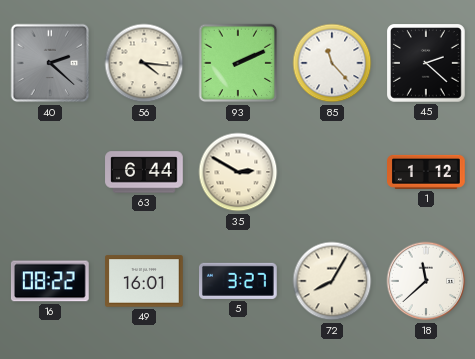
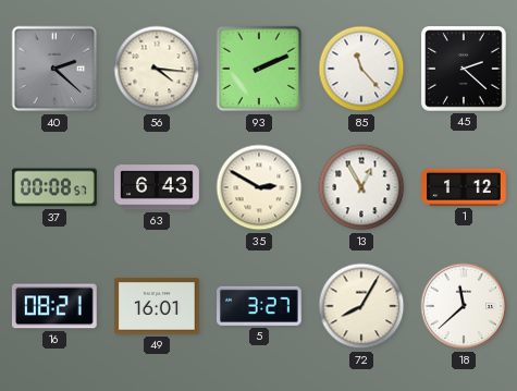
37: none -> 00:08
63: 6:44 -> 6:43
13: none -> 12:55
16: 08:22 -> 08:21
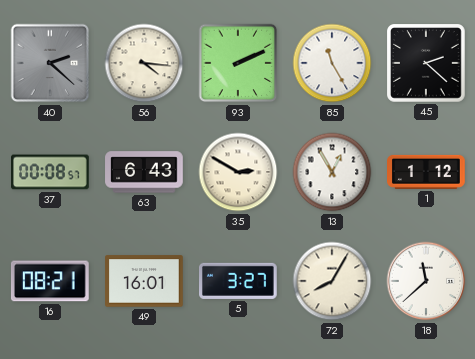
85: 11:23 -> 11:25
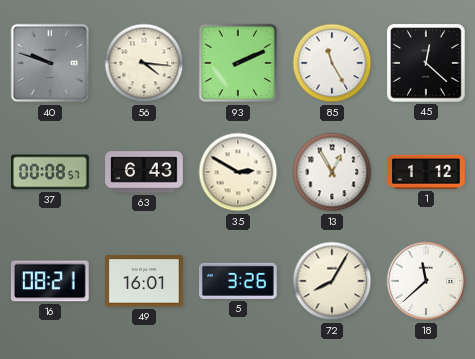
40: 2:22 -> 9:48
45: 2:22 -> 12:22
5: 3:27 -> 3:26
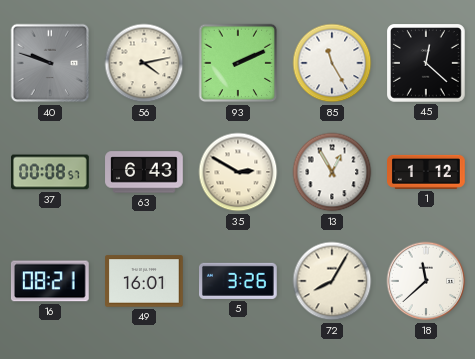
56: 4:16 -> 4:13
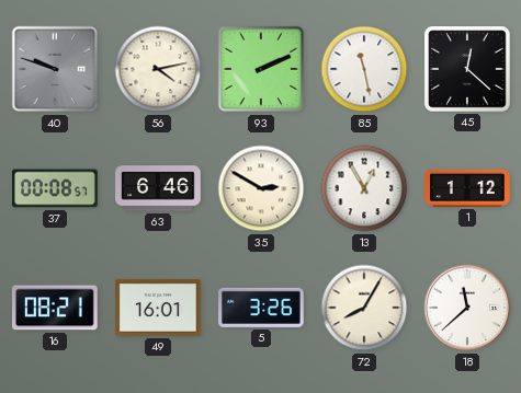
85: 11:25 -> 11:28
63: 6:43 -> 6:46
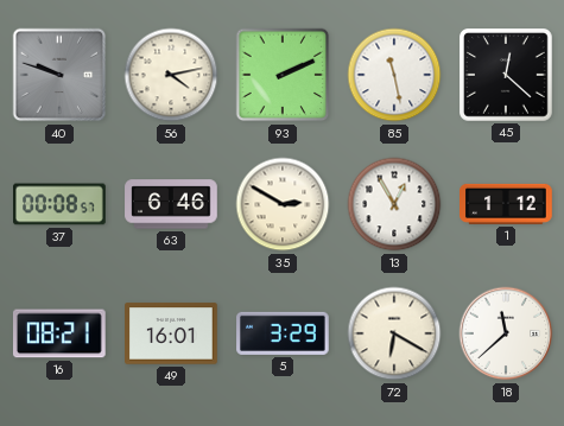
5: 3:26 -> 3:29
72: 8:05 -> 6:20
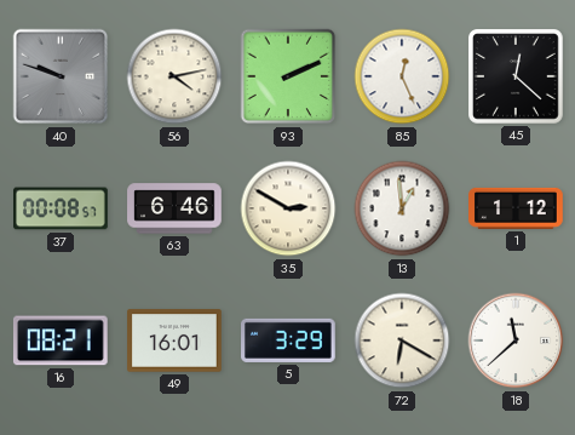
85: 11:28 -> 12:26
13: 12:55 -> 12:59
